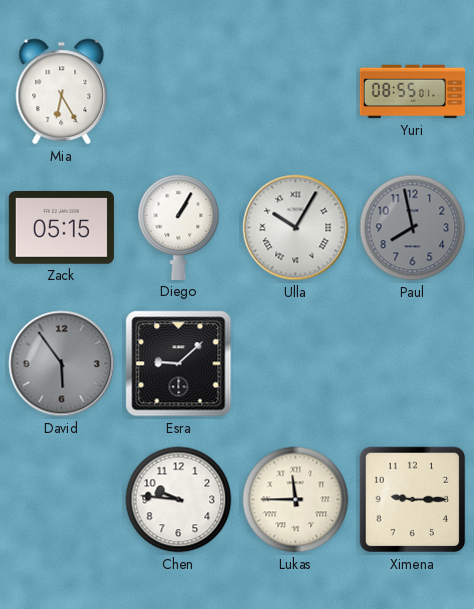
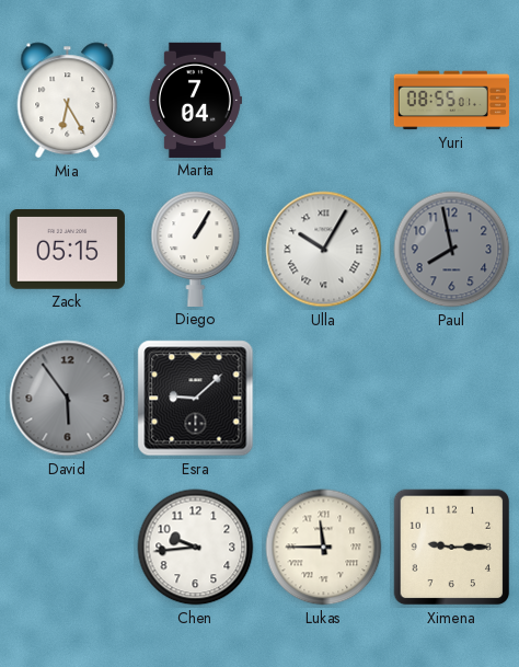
Marta: none -> 7:04
Chen: 9:46 -> 9:44
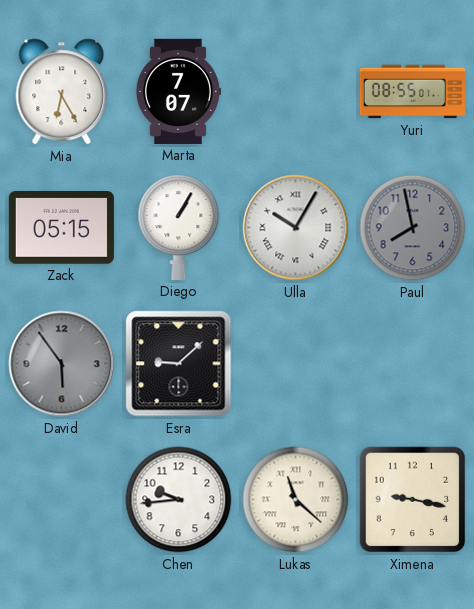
Marta: 7:04 -> 7:07
Lukas: 11:45 -> 11:22
Ximena: 9:15 -> 9:17
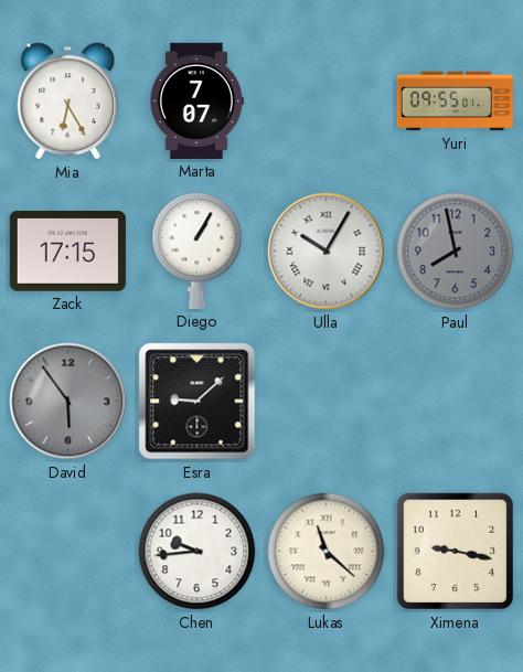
Yuri: 08:55 -> 09:55
Zack: 05:15 -> 17:15
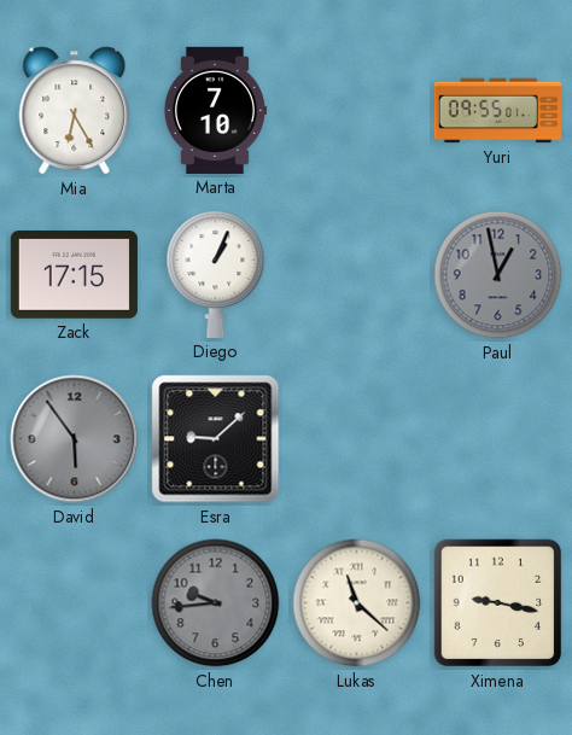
Marta: 7:07 -> 7:10
Diego: 1:05 -> 1:04
Ulla: 10:05 -> none
Paul: 7:58 -> 12:58
Chen dial: white -> grey
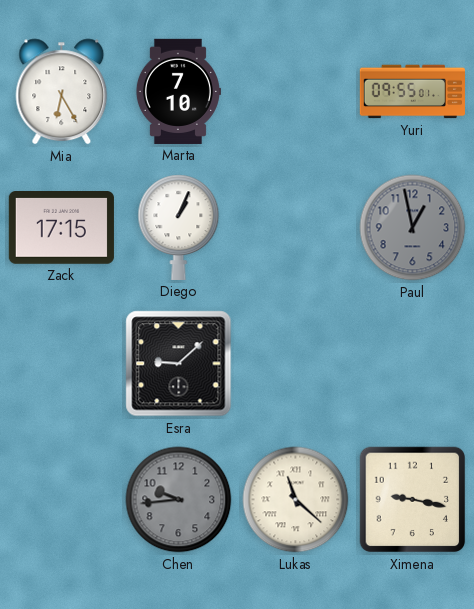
David: 5:54 -> none
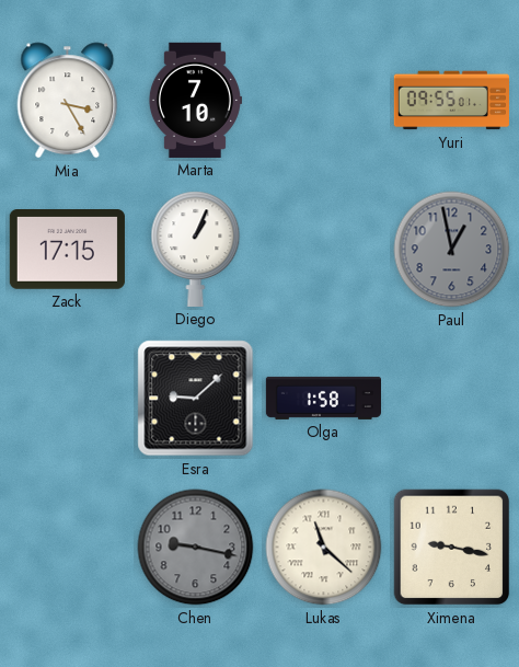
Mia: 6:25 -> 3:25
Olga: none -> 1:58
Chen: 9:44 -> 9:17
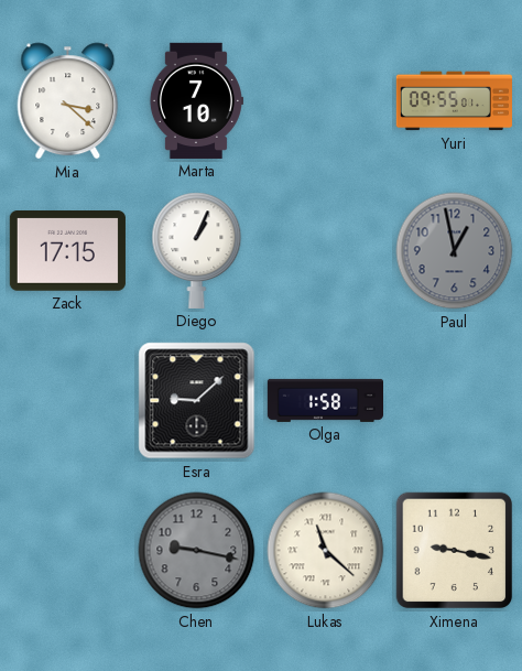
Mia: 3:25 -> 3:22
